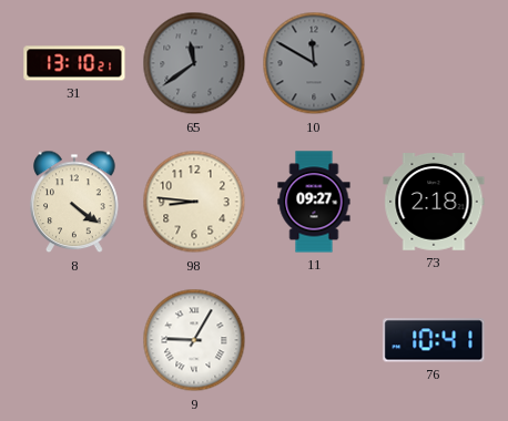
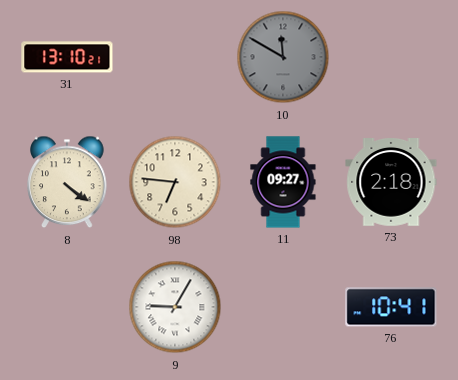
65: 11:39 -> none
98: 8:46 -> 6:46
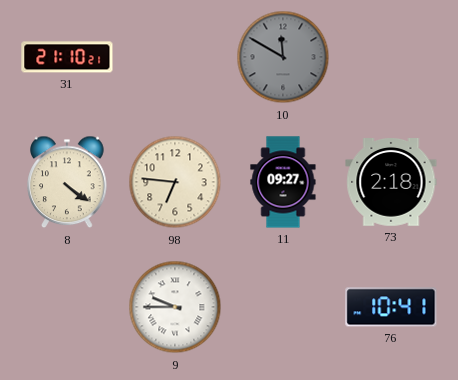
31: 13:10 -> 21:10
9: 9:05 -> 9:45
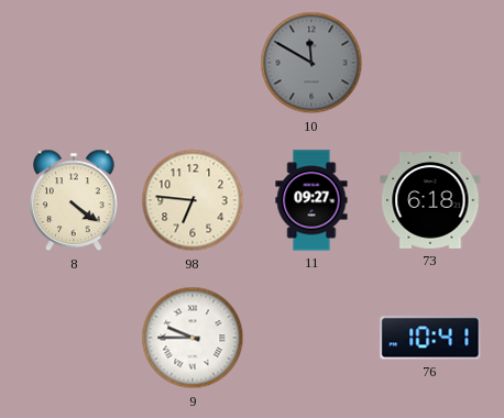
31: 21:10 -> none
73: 2:18 -> 6:18
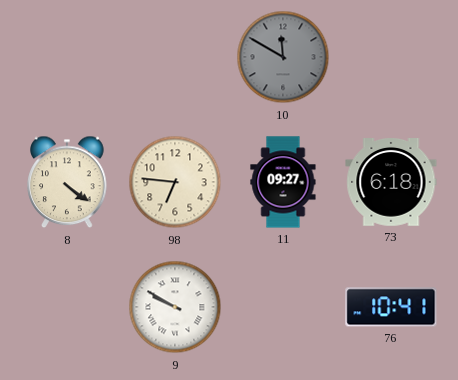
9: 9:45 -> 9:50
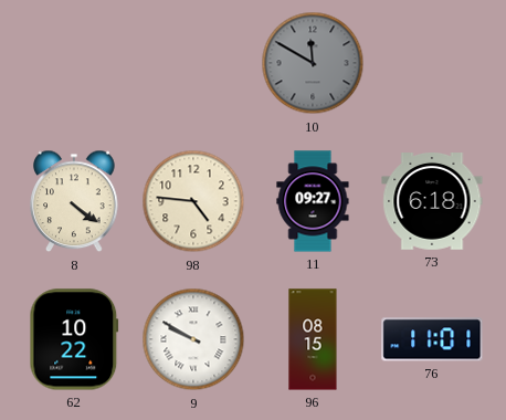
98: 6:46 -> 4:46
62: none -> 10:22
96: none -> 08:15
76: 10:41 -> 11:01
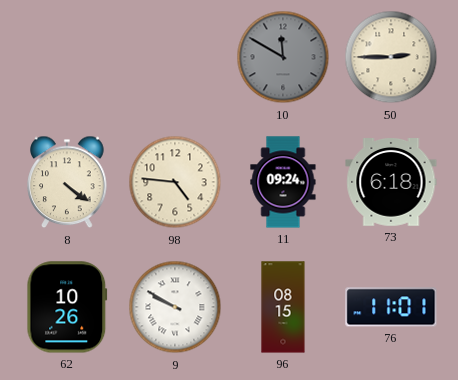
50: none -> 2:45
11: 09:27 -> 09:24
62: 10:22 -> 10:26
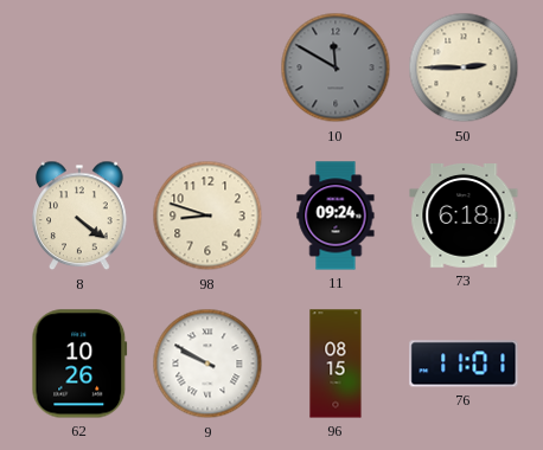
98: 4:46 -> 8:48
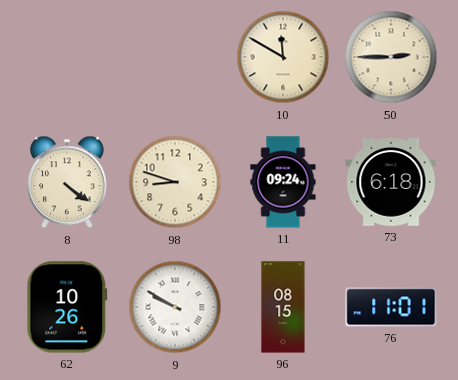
10 dial: grey -> cream
